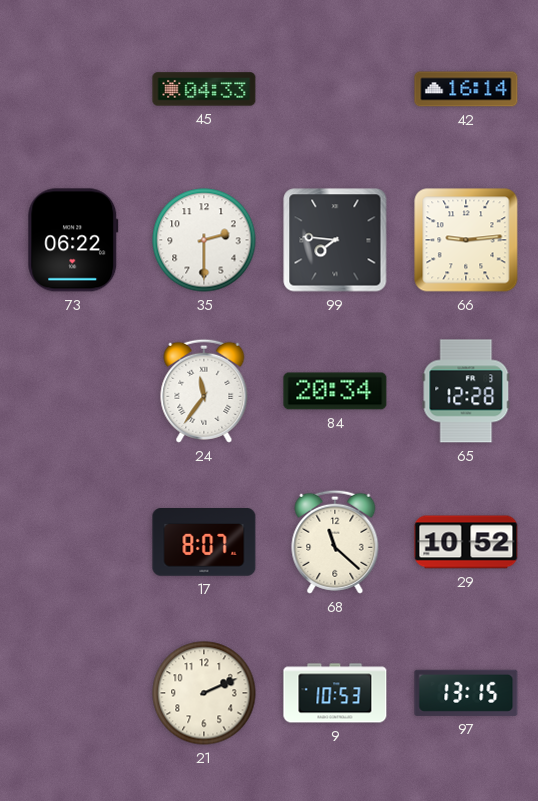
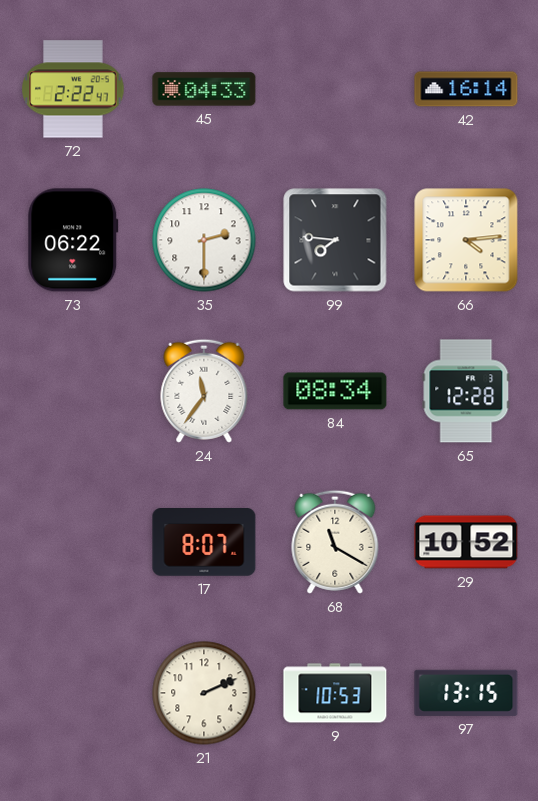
72: none -> 2:22
66: 9:14 -> 4:14
84: 20:34 -> 08:34
68: 11:22 -> 11:20
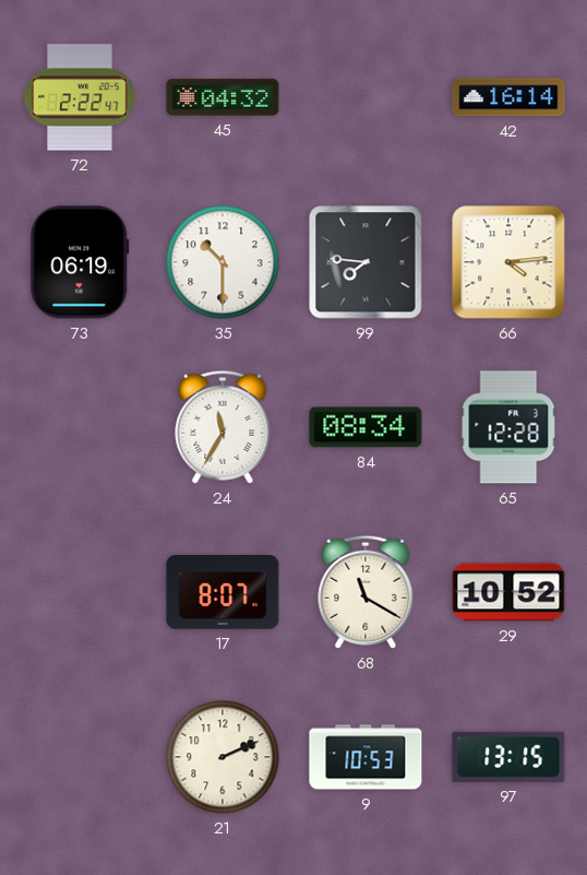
45: 04:33 -> 04:32
73: 06:22 -> 06:19
35: 2:30 -> 10:30
24: 11:36 -> 11:35
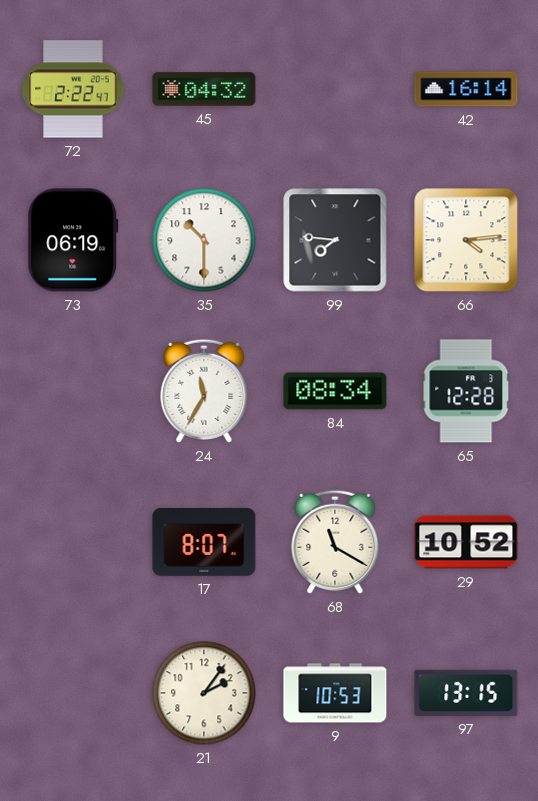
21: 2:11 -> 2:06
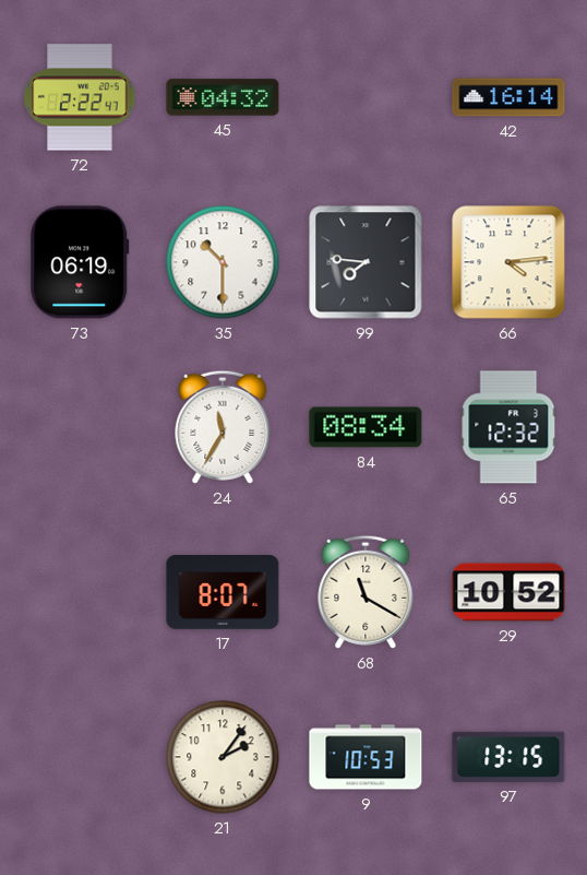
65: 12:28 -> 12:32
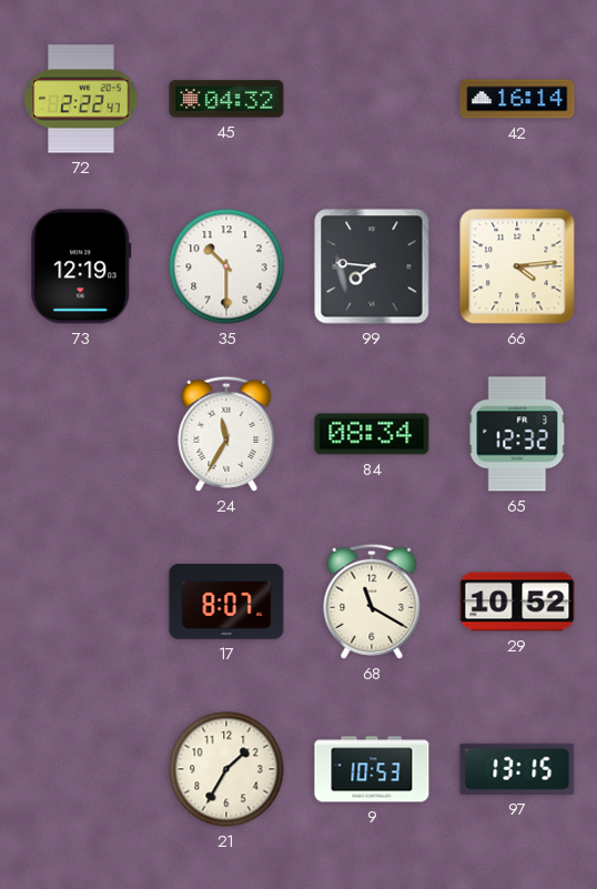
73: 06:19 -> 12:19
21: 2:06 -> 1:35
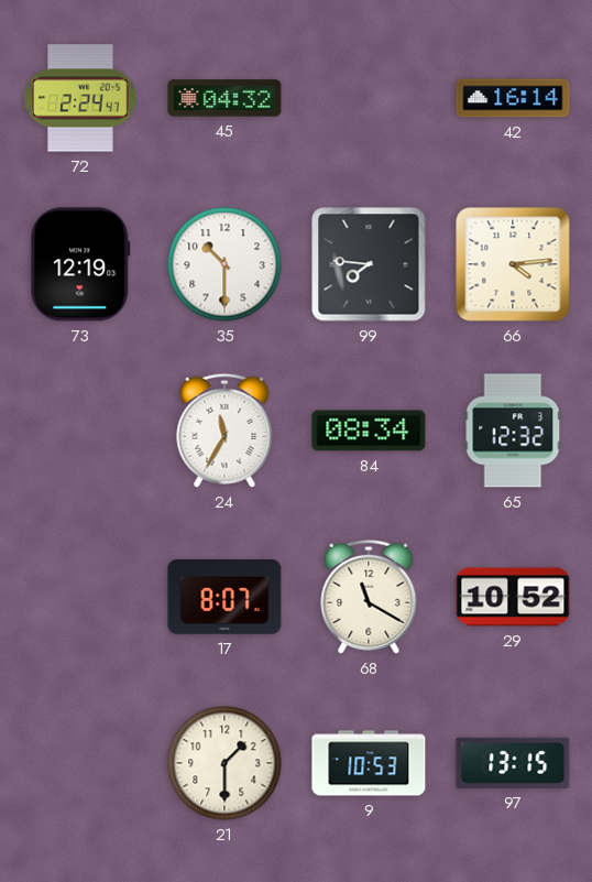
72: 2:22 -> 2:24
21: 1:35 -> 1:30
